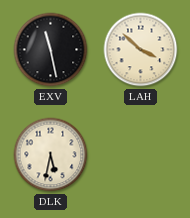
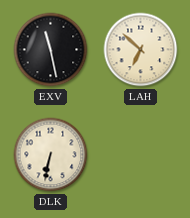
LAH: 3:52 -> 6:52
DLK: 5:32 -> 6:32
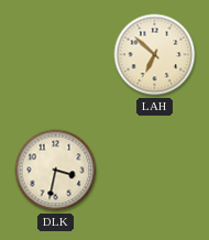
EXV: 11:28 -> none
DLK: 6:32 -> 3:32
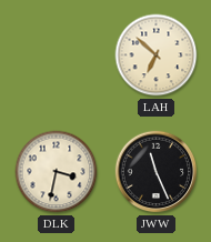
JWW: none -> 11:26
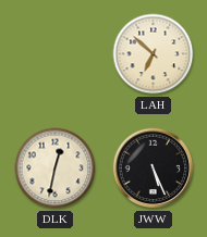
DLK: 3:32 -> 12:32
JWW: 11:26 -> 5:26
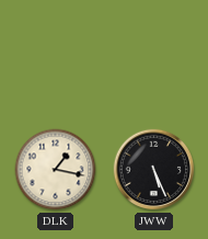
LAH: 6:52 -> none
DLK: 12:32 -> 1:17
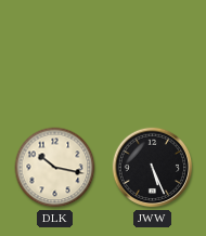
DLK: 1:17 -> 10:17
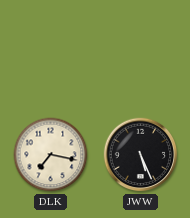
DLK: 10:17 -> 7:17
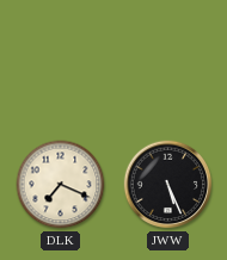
DLK: 7:17 -> 7:19
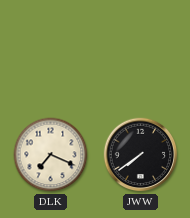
JWW: 5:26 -> 7:39
